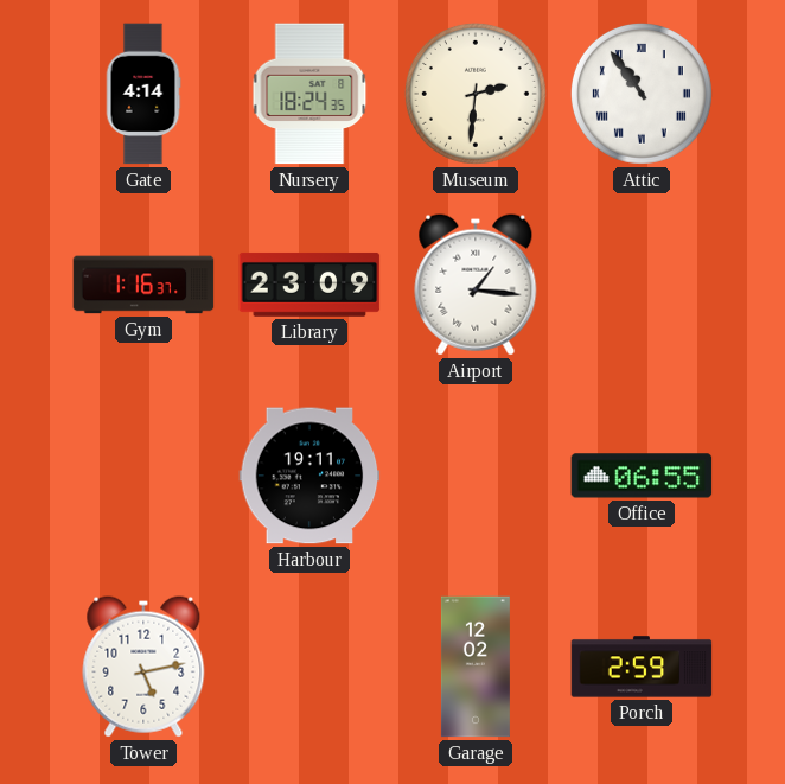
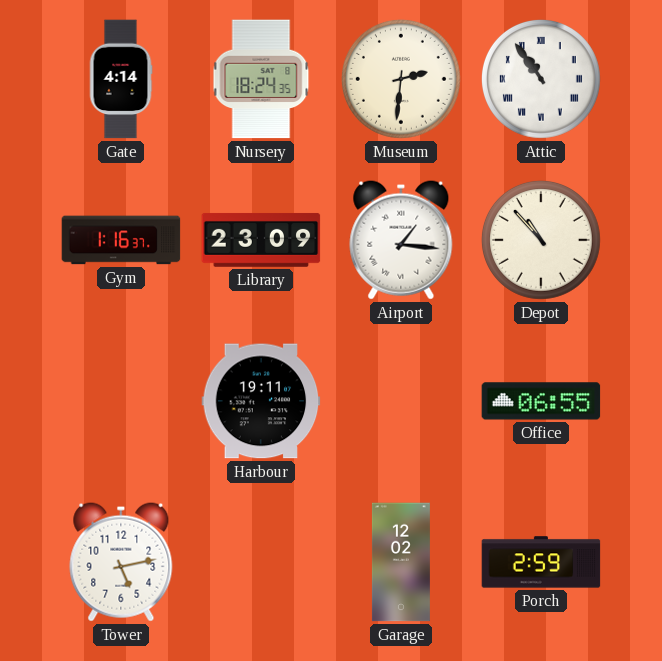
Depot: none -> 10:53
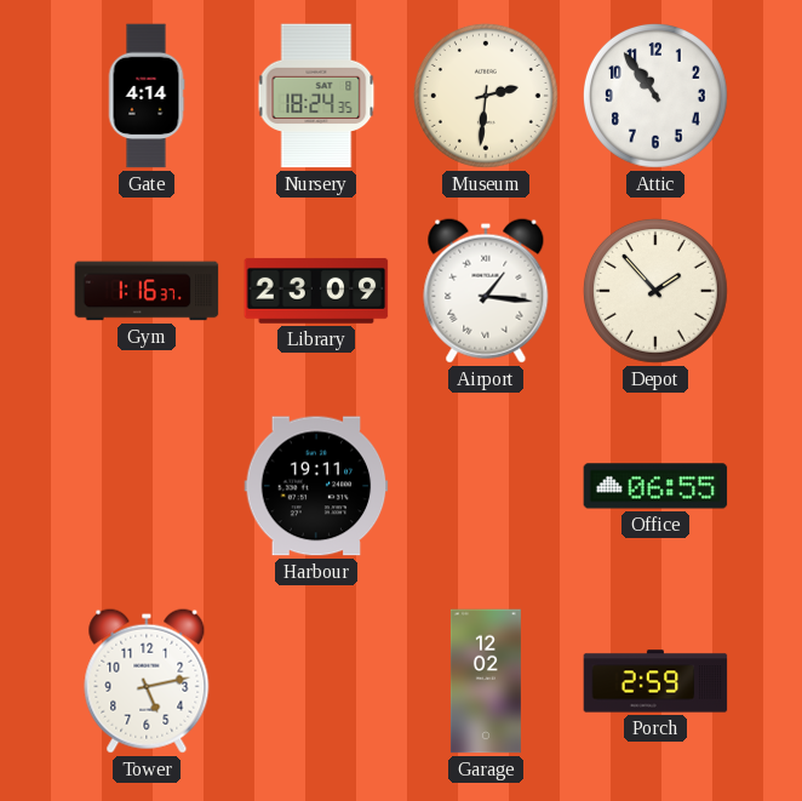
Attic numerals: Roman -> Arabic
Depot: 10:53 -> 1:53
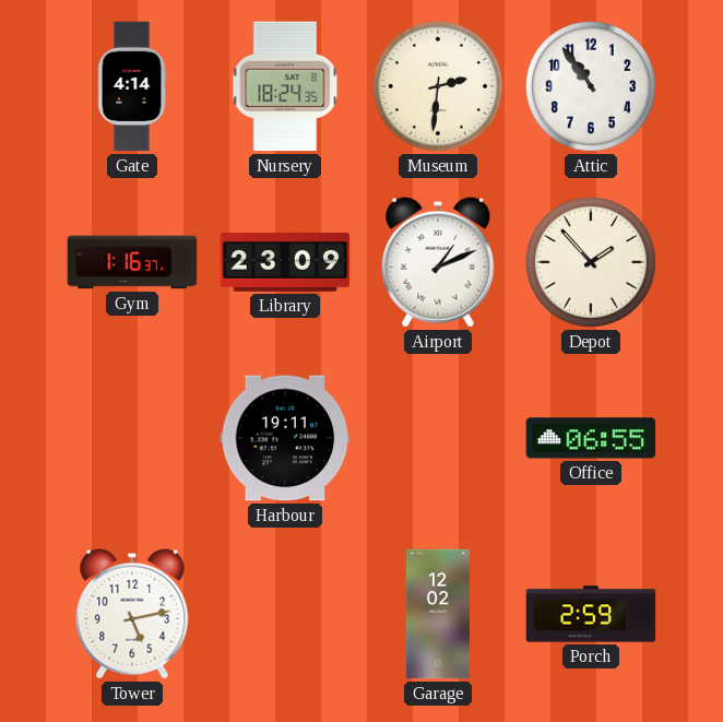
Airport: 1:16 -> 1:11
